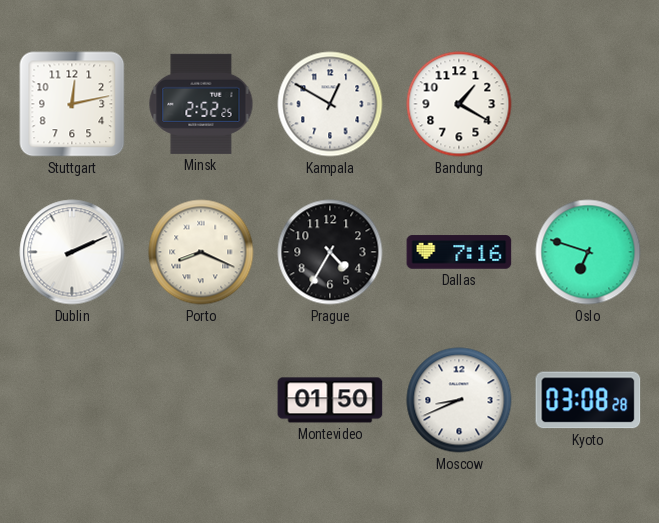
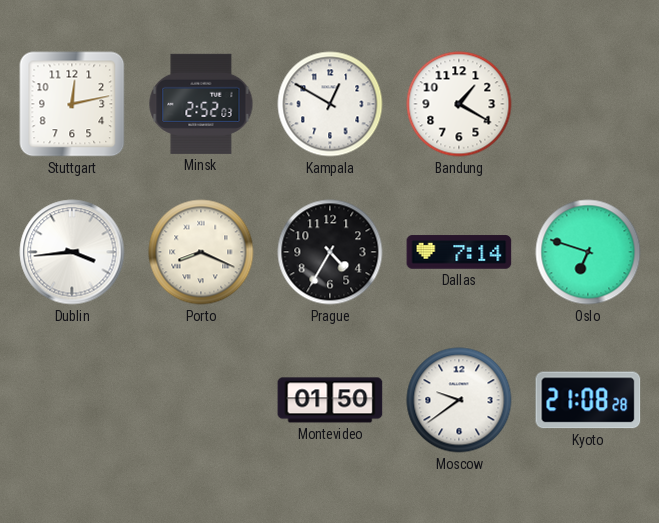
Minsk: 2:52:25 -> 2:52:03
Dublin: 2:11 -> 3:44
Dallas: 7:16 -> 7:14
Moscow: 8:41 -> 9:39
Kyoto: 03:08 -> 21:08
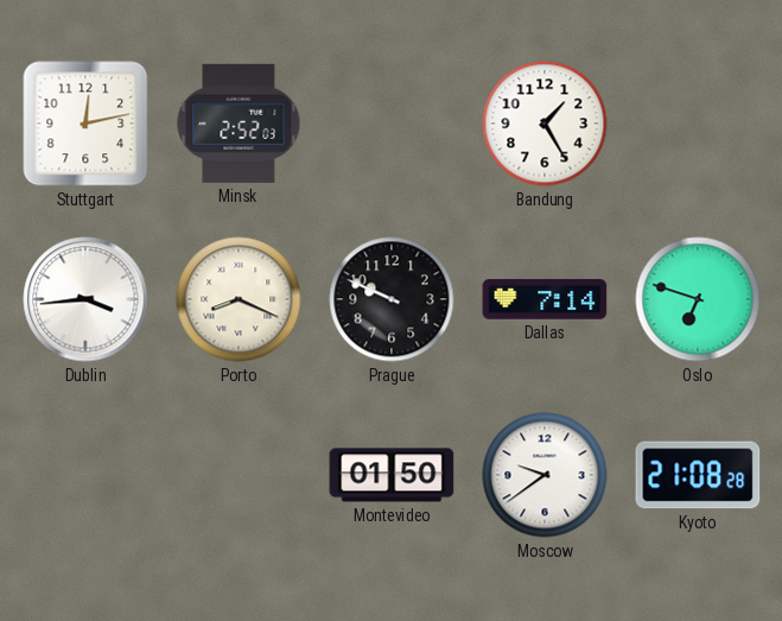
Kampala: 12:50 -> none
Bandung: 1:20 -> 1:25
Prague: 4:35 -> 9:49
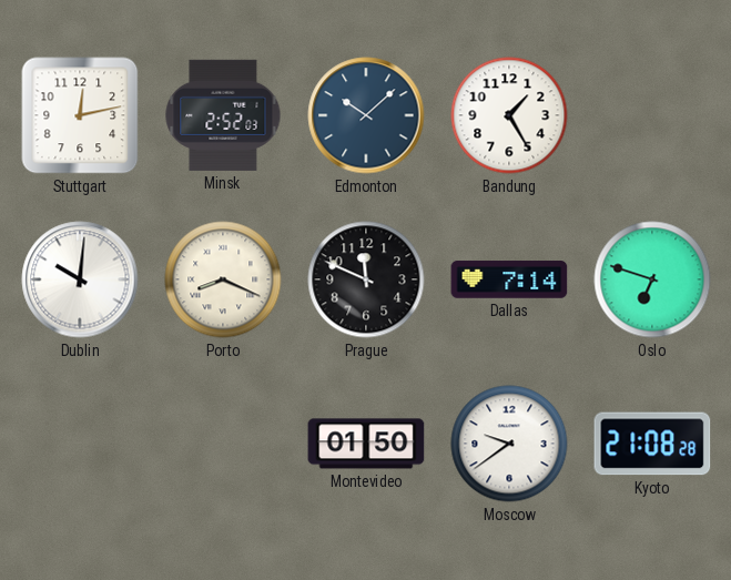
Edmonton: none -> 10:08
Dublin: 3:44 -> 10:01
Prague: 9:49 -> 11:49
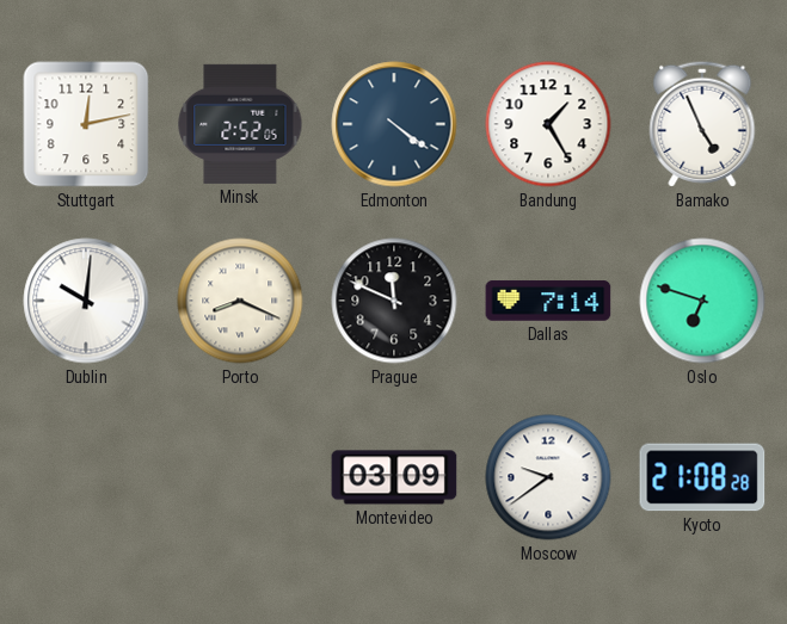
Minsk: 2:52:03 -> 2:52:05
Edmonton: 10:08 -> 4:21
Bamako: none -> 4:56
Montevideo: 01:50 -> 03:09
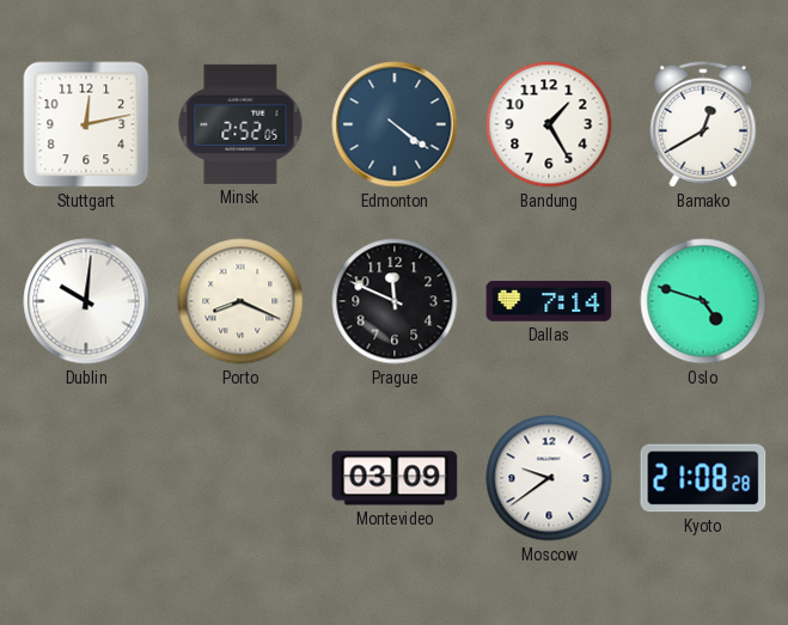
Bamako: 4:56 -> 12:40
Oslo: 6:48 -> 4:48
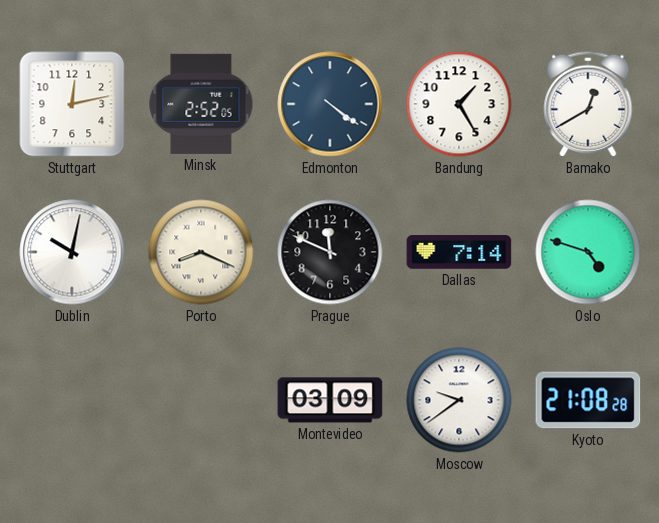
Dublin: 10:01 -> 10:02
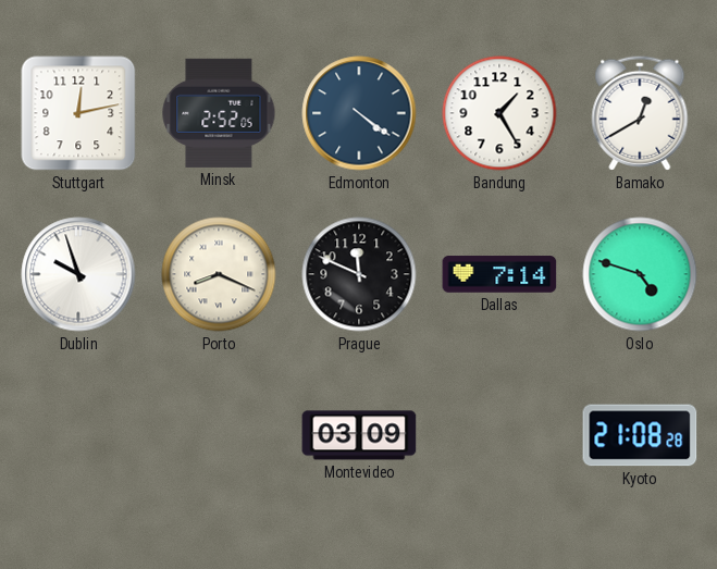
Dublin: 10:02 -> 9:57
Moscow: 9:39 -> none
